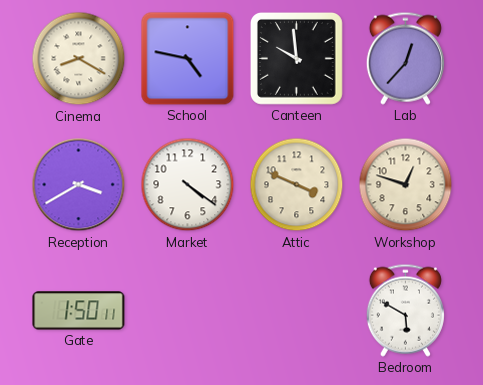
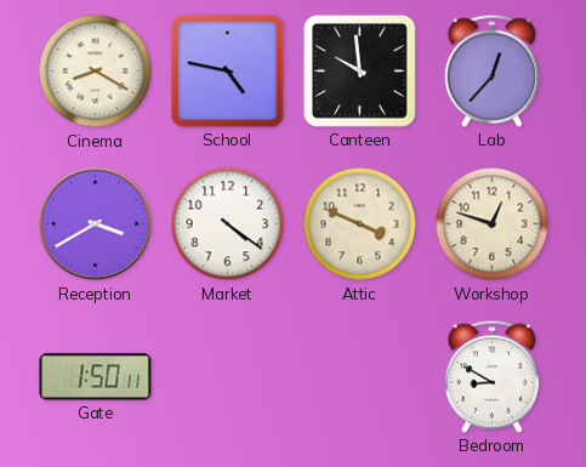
Bedroom: 5:50 -> 8:50
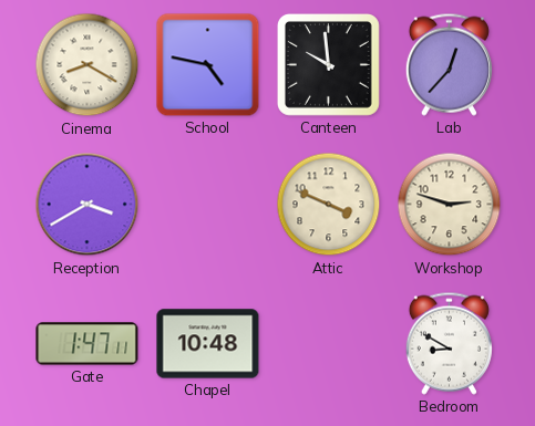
Market: 4:21 -> none
Workshop: 12:48 -> 2:48
Gate: 1:50 -> 1:47
Chapel: none -> 10:48
